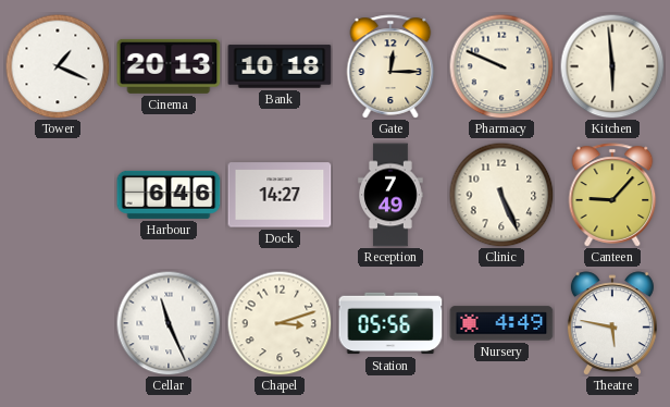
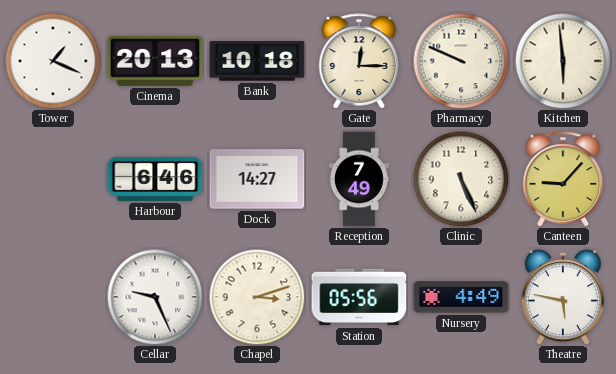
Cellar: 11:26 -> 9:26
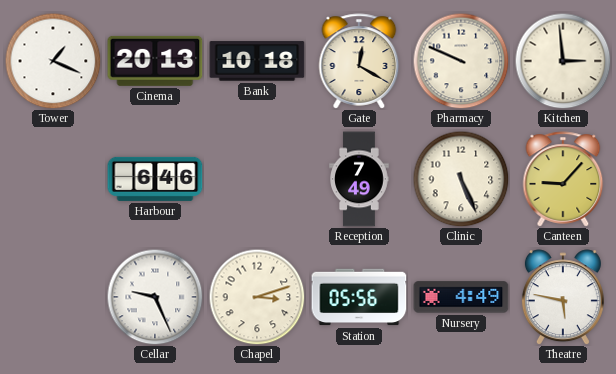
Gate: 12:15 -> 12:20
Kitchen: 5:59 -> 2:59
Dock: 14:27 -> none
